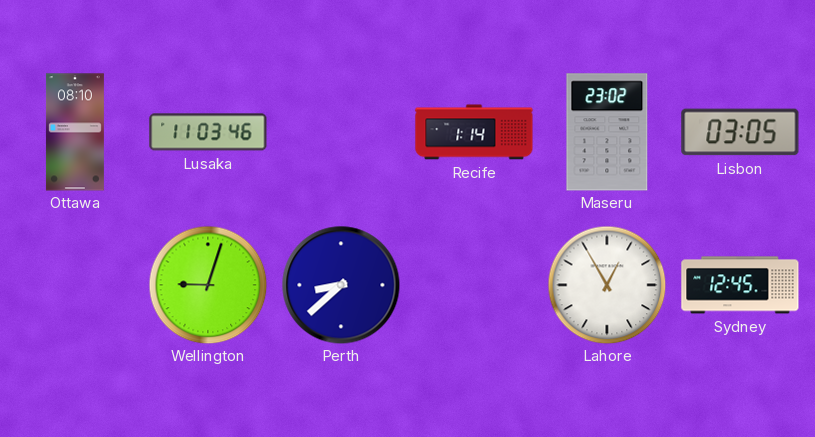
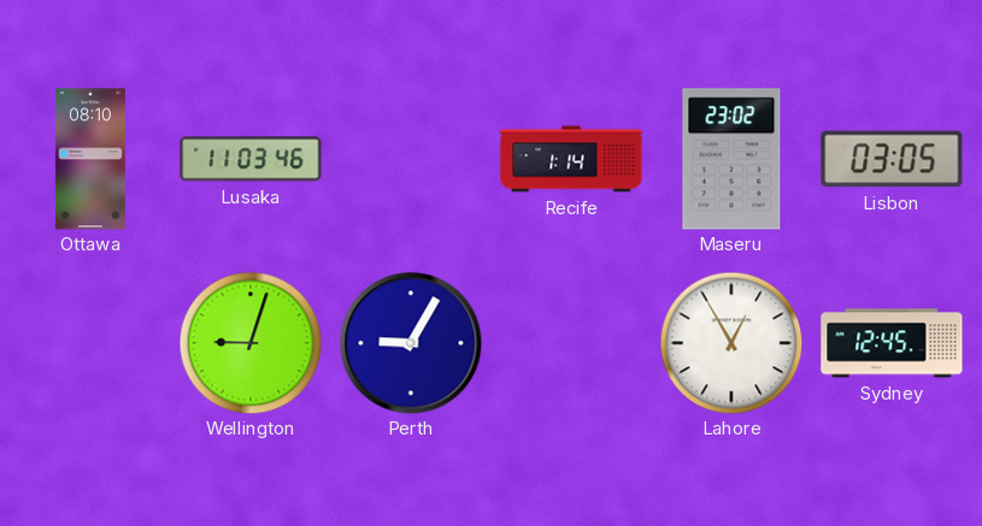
Perth: 8:38 -> 9:05
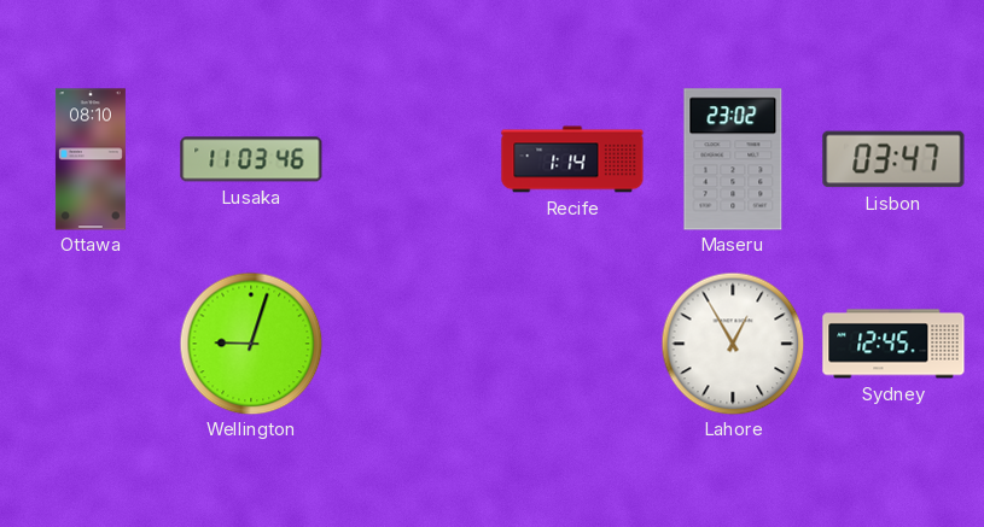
Lisbon: 03:05 -> 03:47
Perth: 9:05 -> none
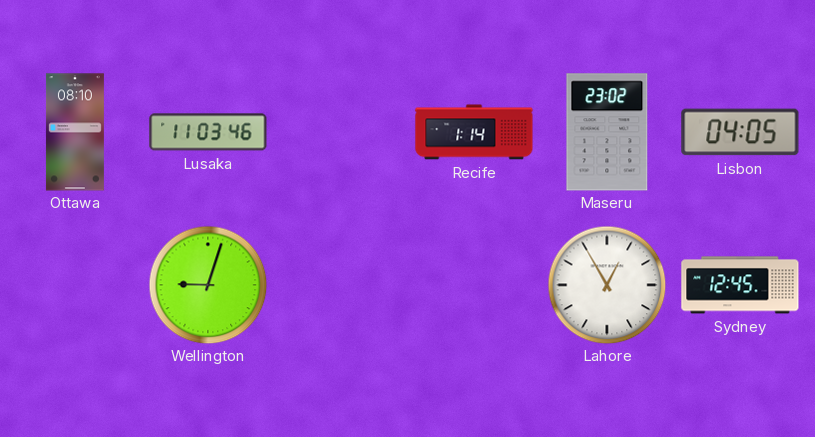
Lisbon: 03:47 -> 04:05
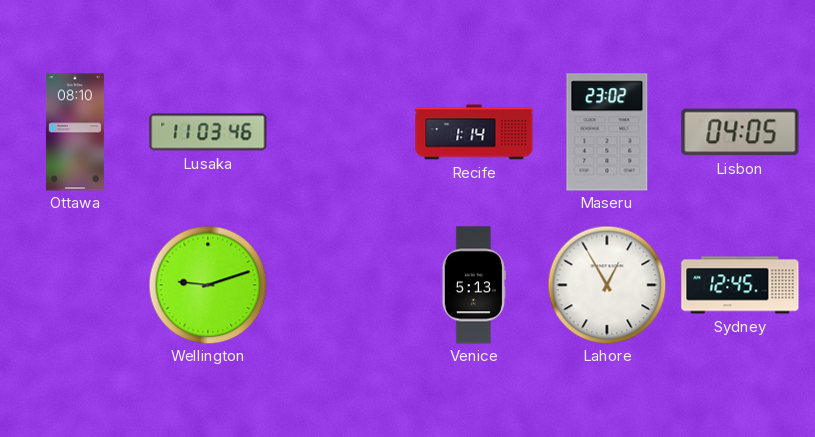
Wellington: 9:03 -> 9:12
Venice: none -> 5:13
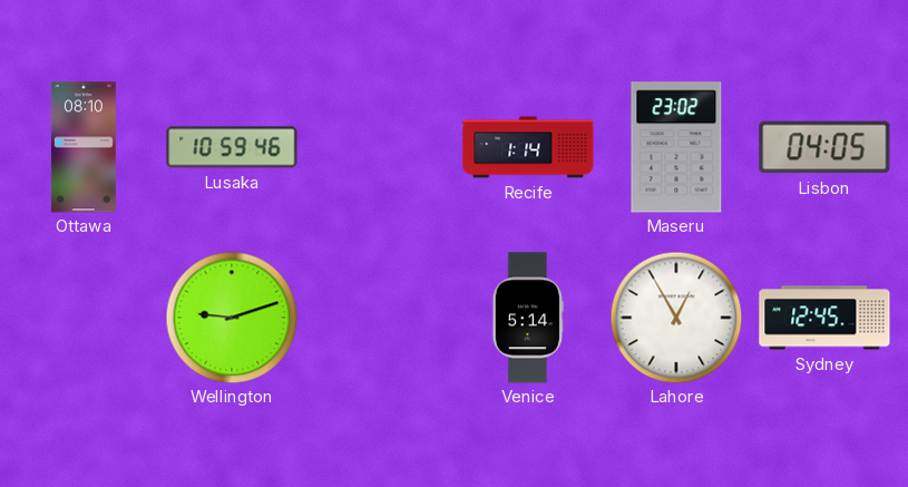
Lusaka: 11:03 -> 10:59
Venice: 5:13 -> 5:14
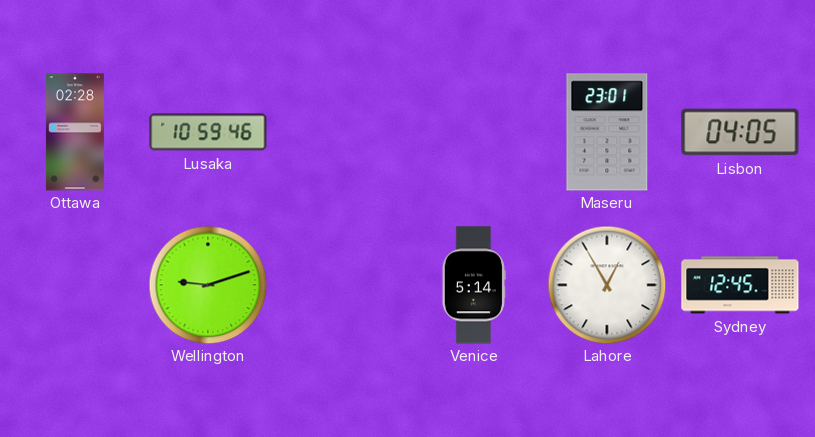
Ottawa: 08:10 -> 02:28
Recife: 1:14 -> none
Maseru: 23:02 -> 23:01
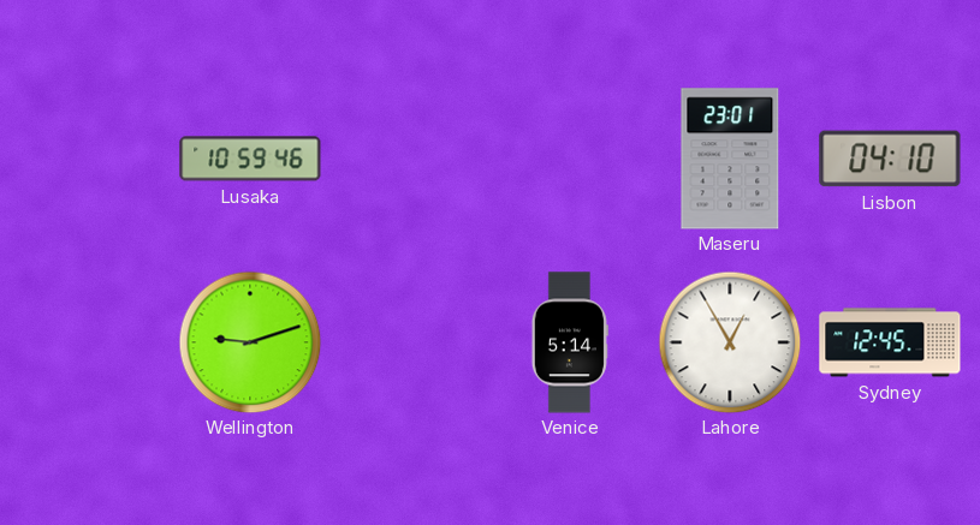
Ottawa: 02:28 -> none
Lisbon: 04:05 -> 04:10
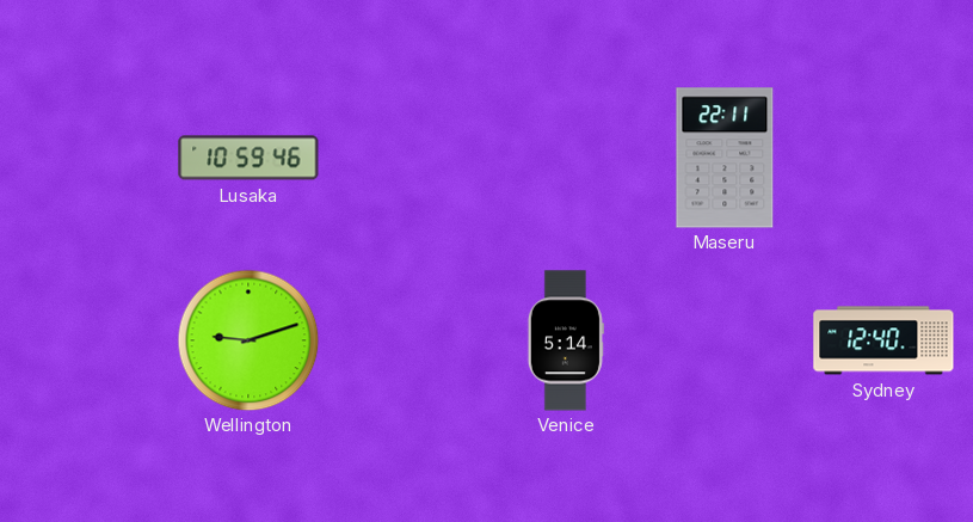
Maseru: 23:01 -> 22:11
Lisbon: 04:10 -> none
Lahore: 12:55 -> none
Sydney: 12:45 -> 12:40
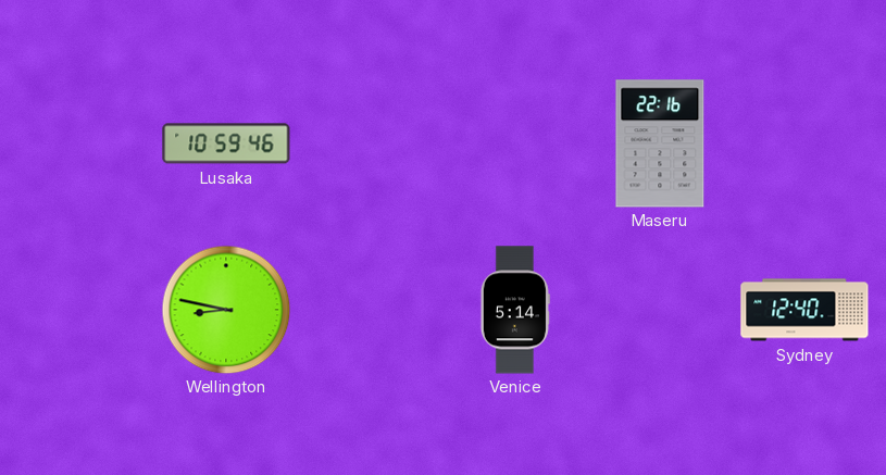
Maseru: 22:11 -> 22:16
Wellington: 9:12 -> 8:47
